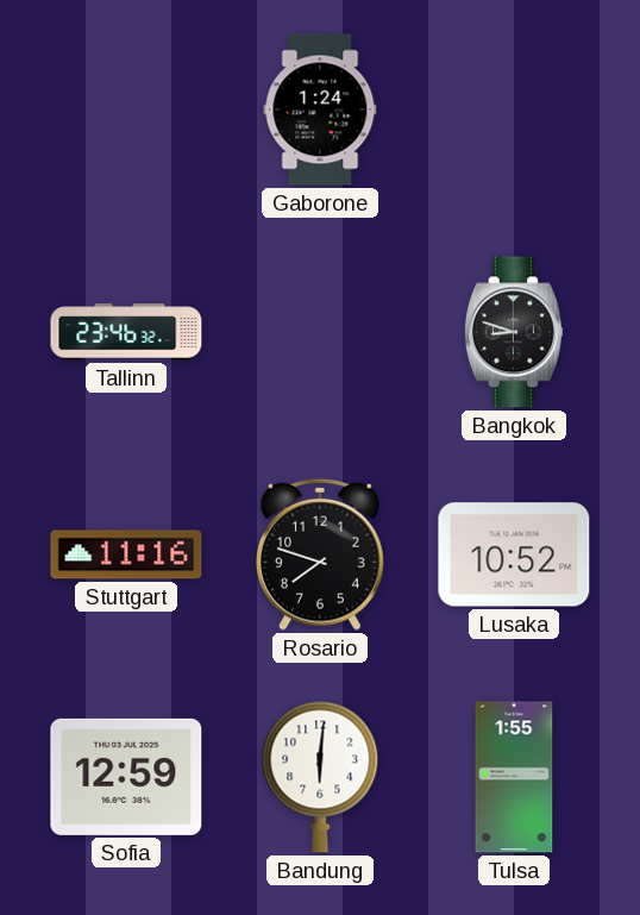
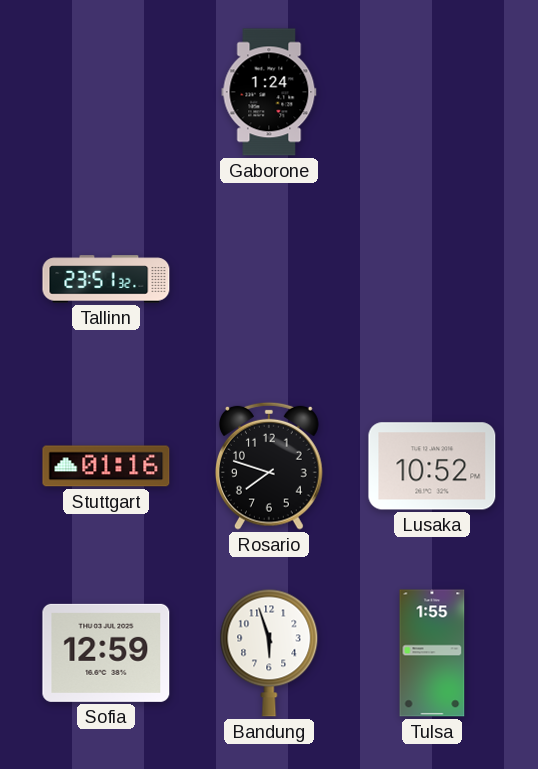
Tallinn: 23:46 -> 23:51
Bangkok: 8:48 -> none
Stuttgart: 11:16 -> 01:16
Bandung: 6:01 -> 5:57
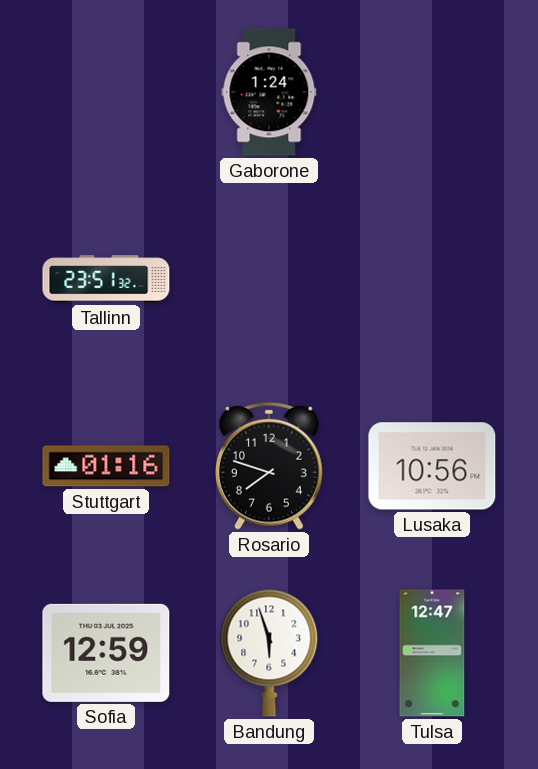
Lusaka: 10:52 -> 10:56
Tulsa: 1:55 -> 12:47
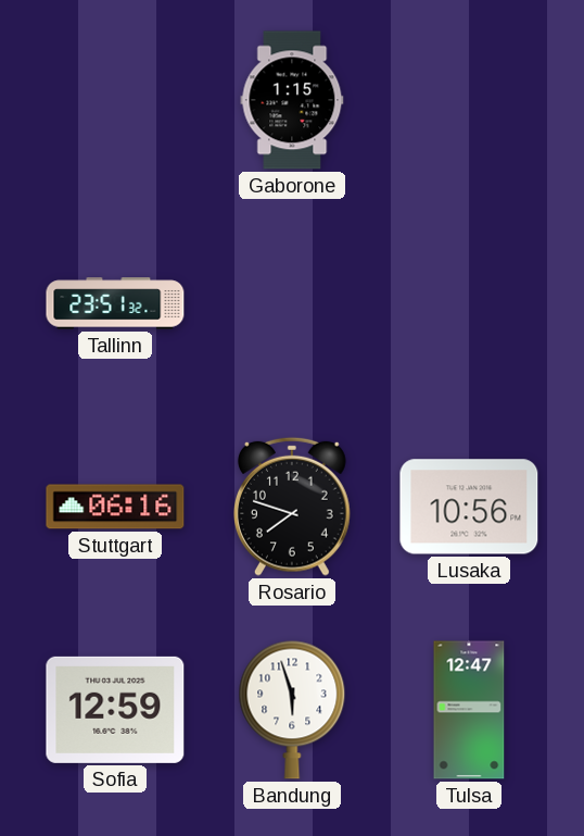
Gaborone: 1:24 -> 1:15
Stuttgart: 01:16 -> 06:16
